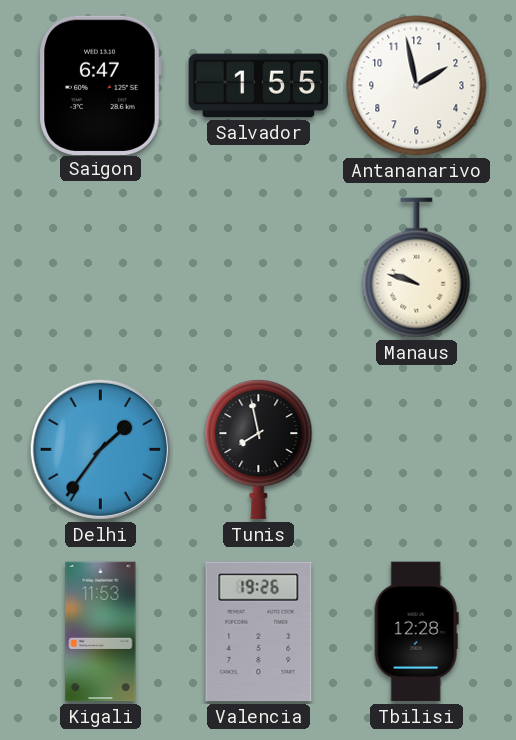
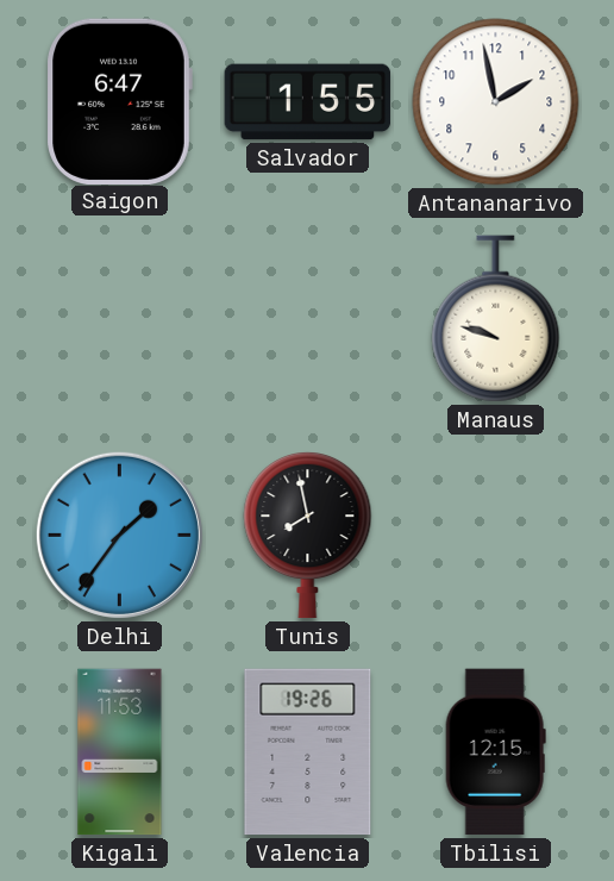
Tbilisi: 12:28 -> 12:15
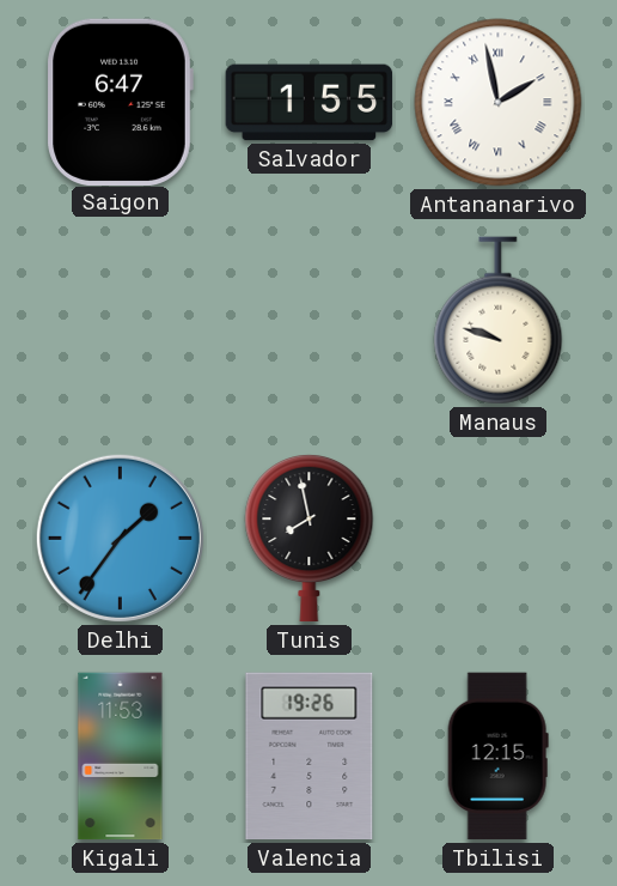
Antananarivo numerals: Arabic -> Roman
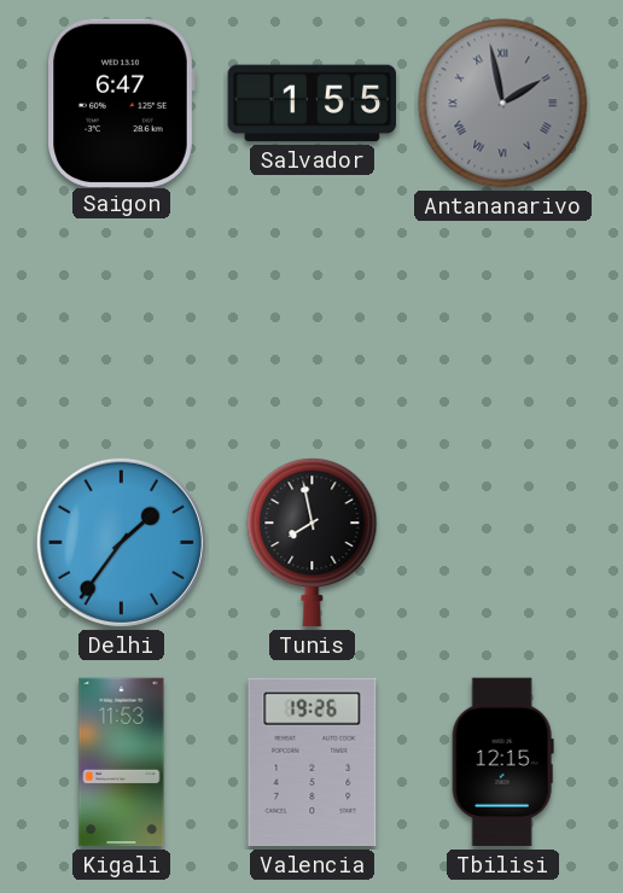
Antananarivo dial: white -> grey
Manaus: 9:48 -> none
